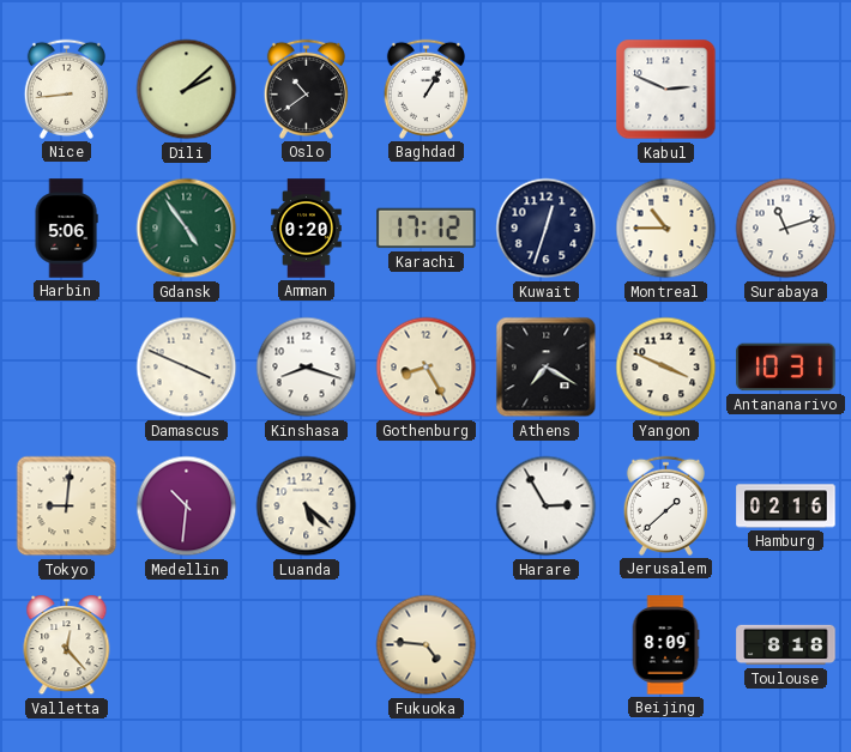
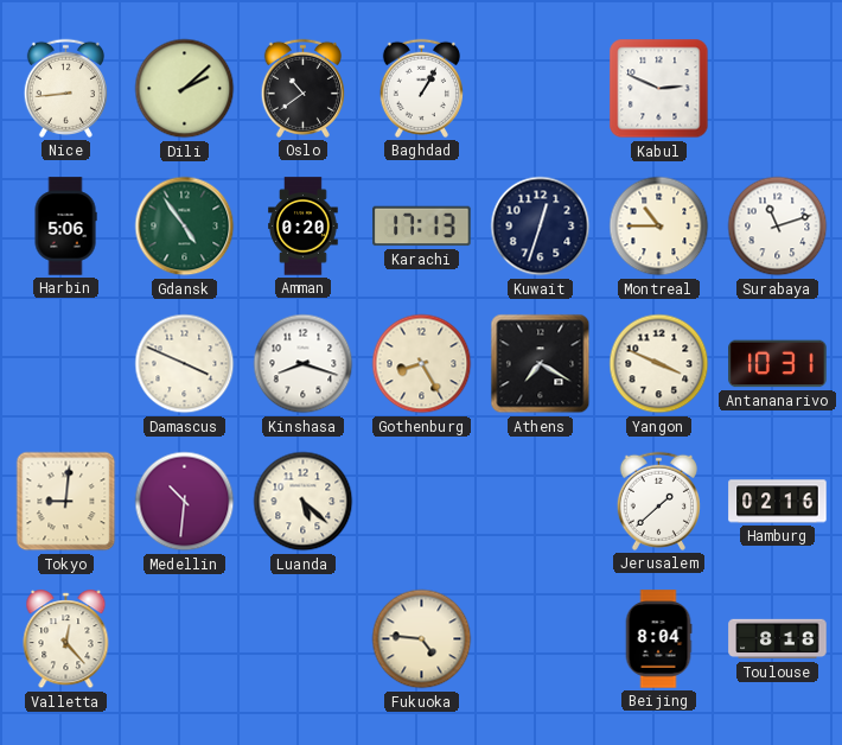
Karachi: 17:12 -> 17:13
Harare: 2:55 -> none
Beijing: 8:09 -> 8:04
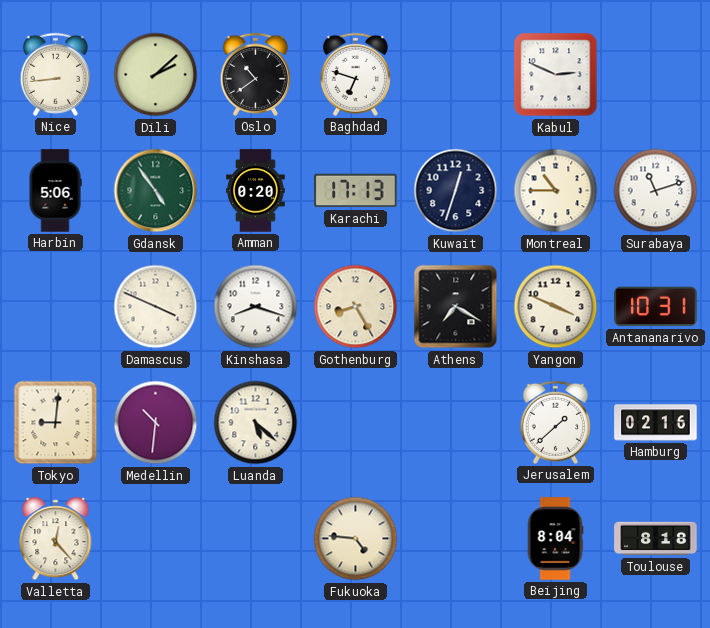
Baghdad: 1:05 -> 6:48
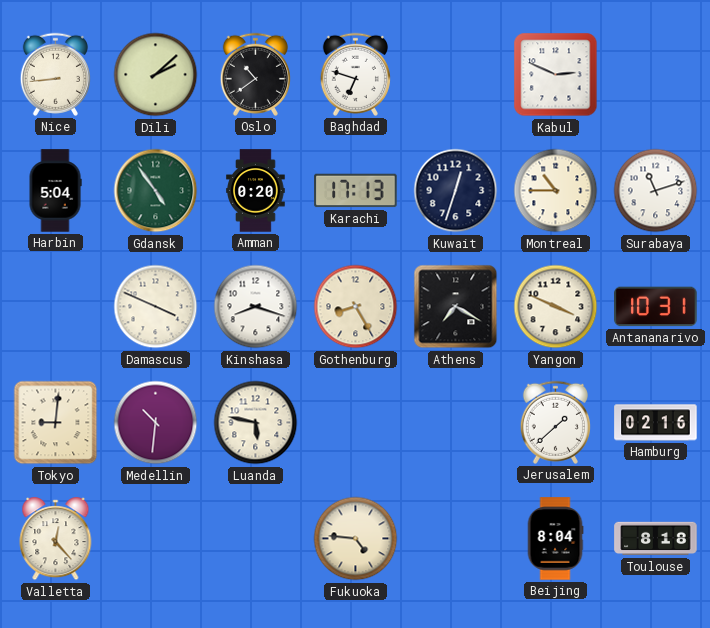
Harbin: 5:06 -> 5:04
Luanda: 5:22 -> 5:47
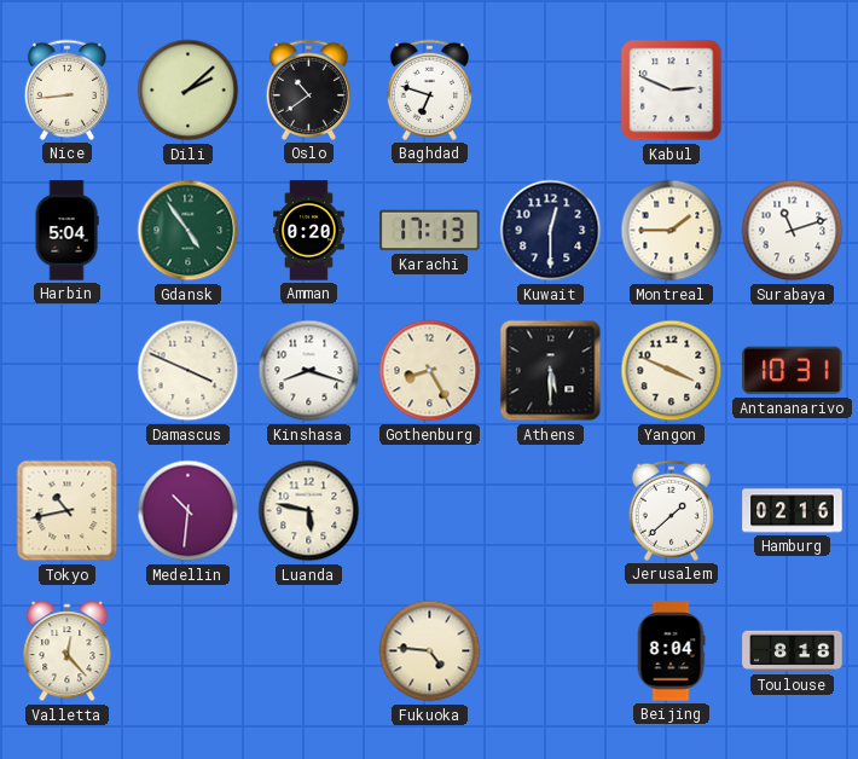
Kuwait: 12:33 -> 12:30
Montreal: 10:45 -> 1:45
Athens: 7:20 -> 5:30
Tokyo: 9:01 -> 10:43
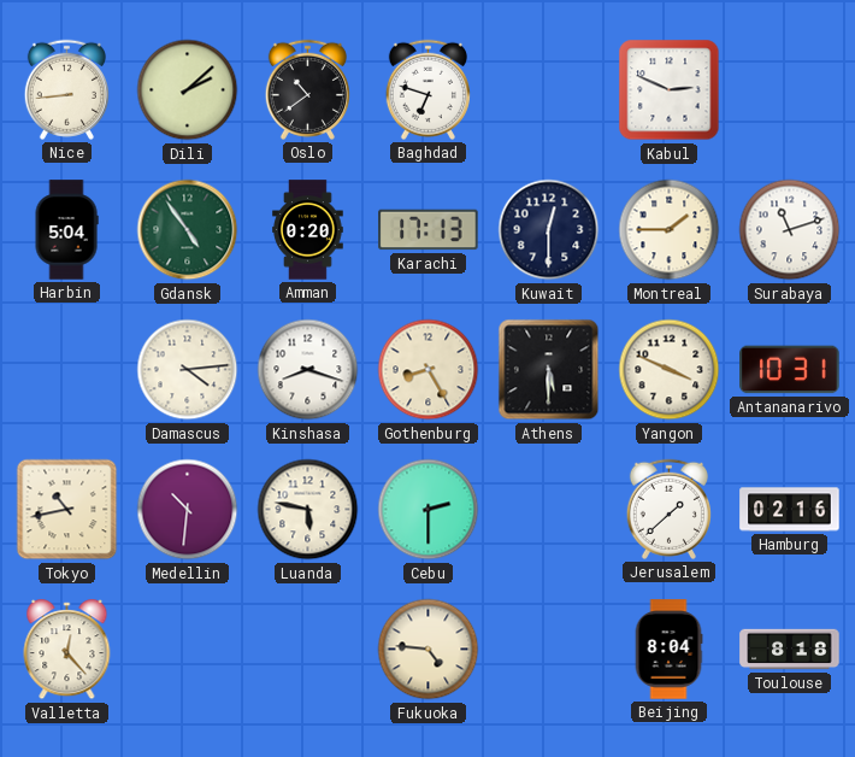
Damascus: 3:49 -> 4:14
Cebu: none -> 2:30
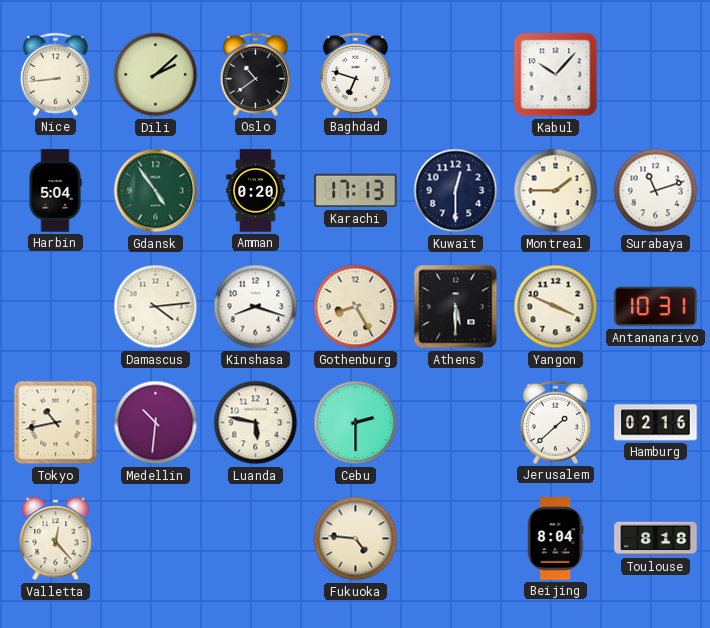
Kabul: 2:49 -> 10:07
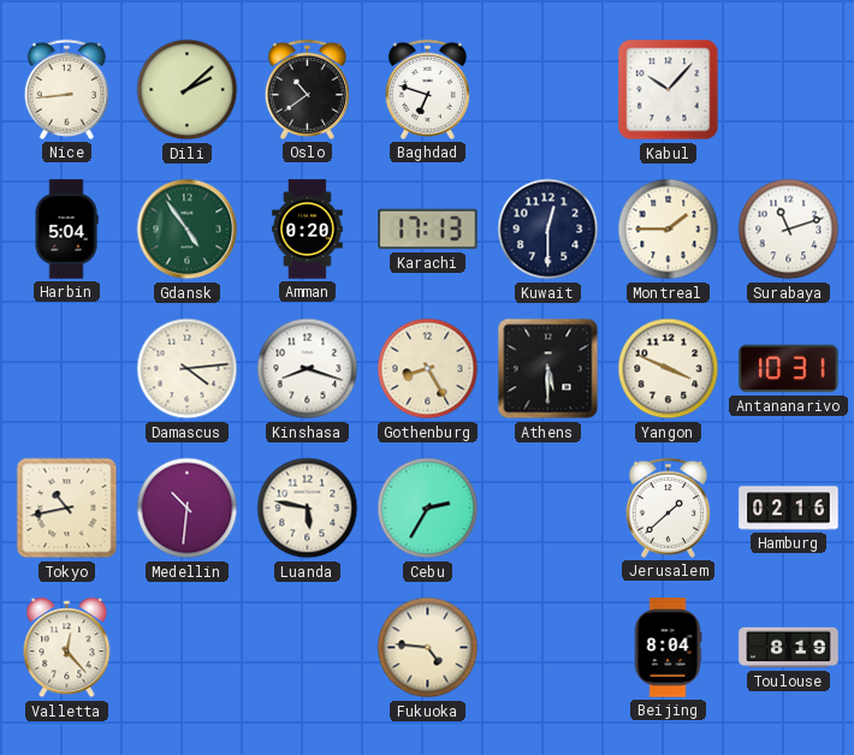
Cebu: 2:30 -> 2:35
Toulouse: 8:18 -> 8:19
